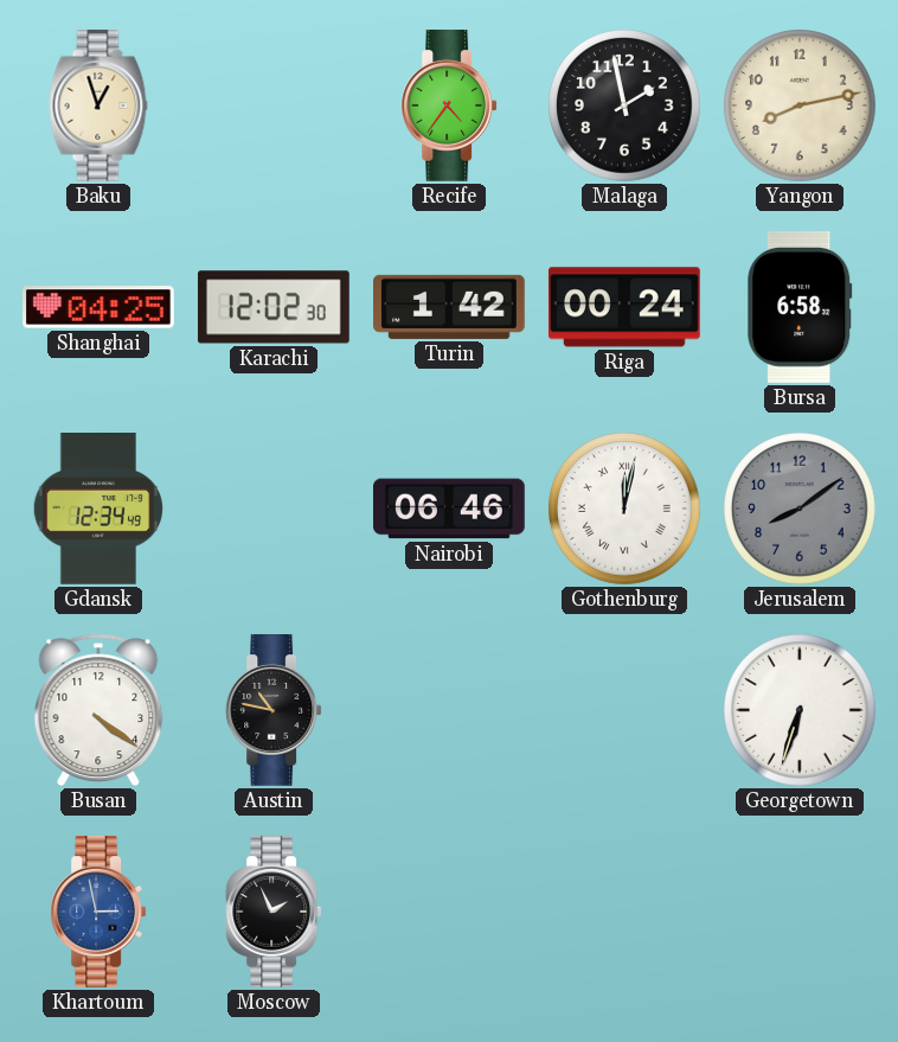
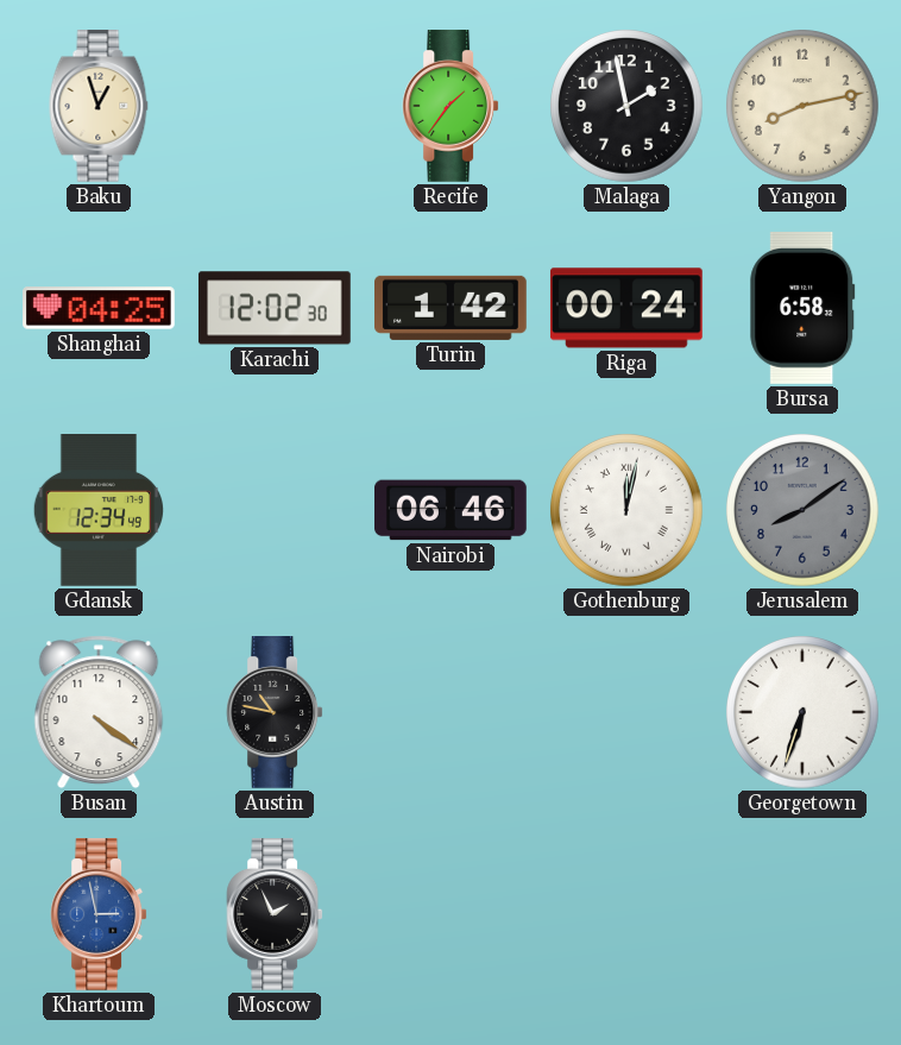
Recife: 4:36 -> 1:36
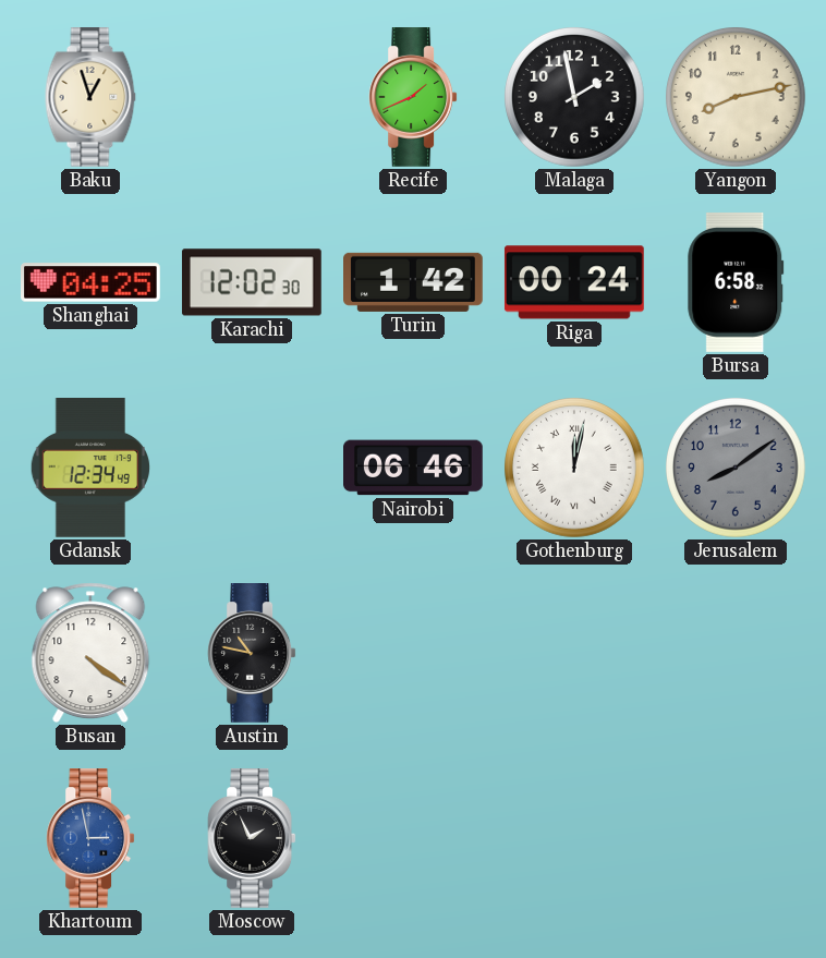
Recife: 1:36 -> 1:41
Georgetown: 6:33 -> none
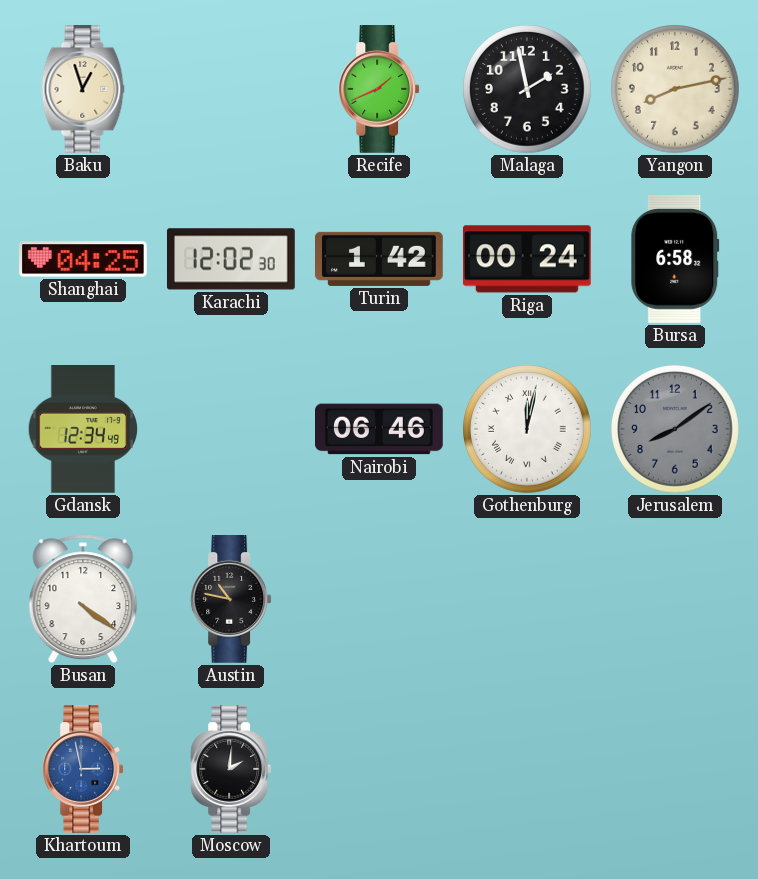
Moscow: 1:56 -> 2:01
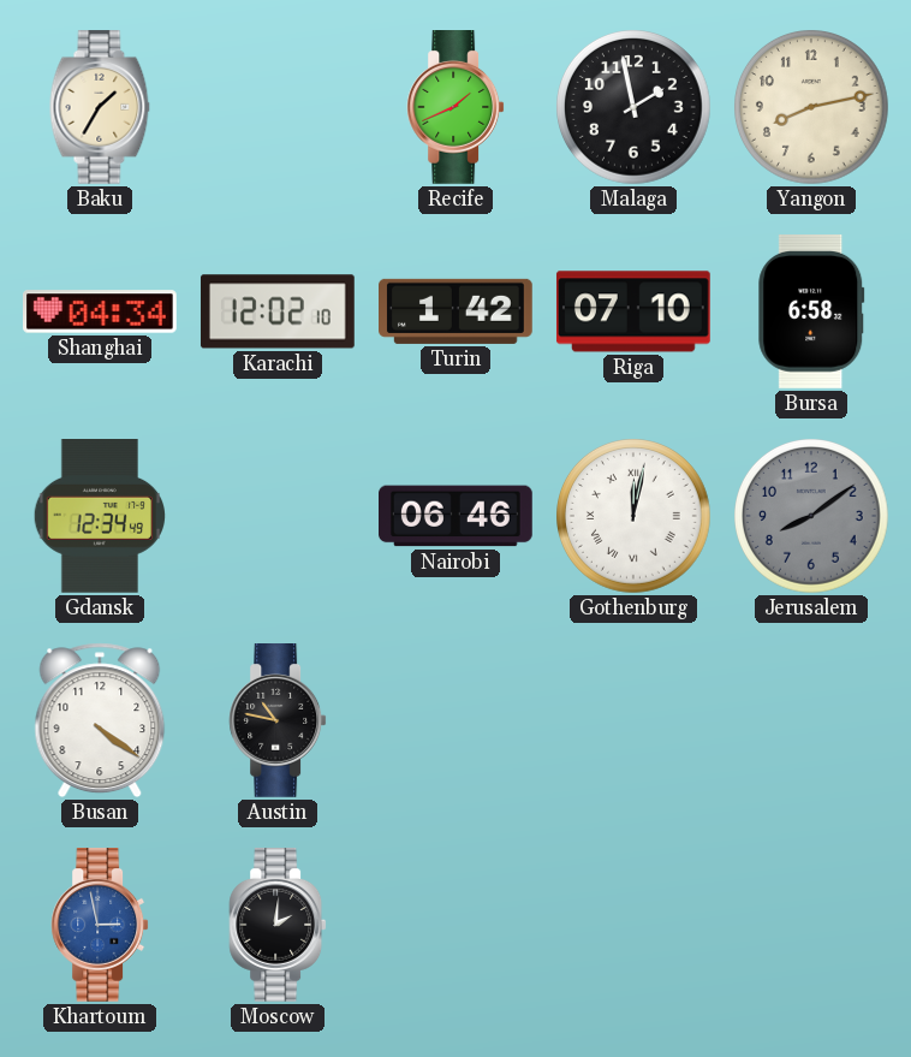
Baku: 12:57 -> 1:35
Shanghai: 04:25 -> 04:34
Karachi: 12:02:30 -> 12:02:10
Riga: 00:24 -> 07:10
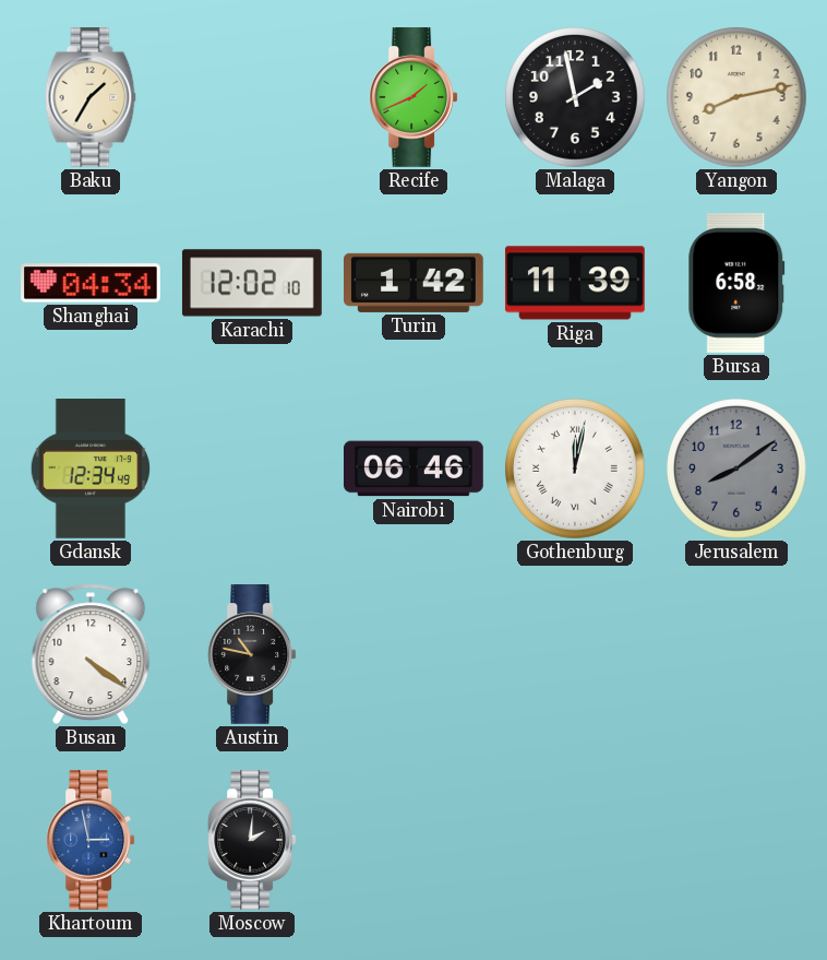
Riga: 07:10 -> 11:39
